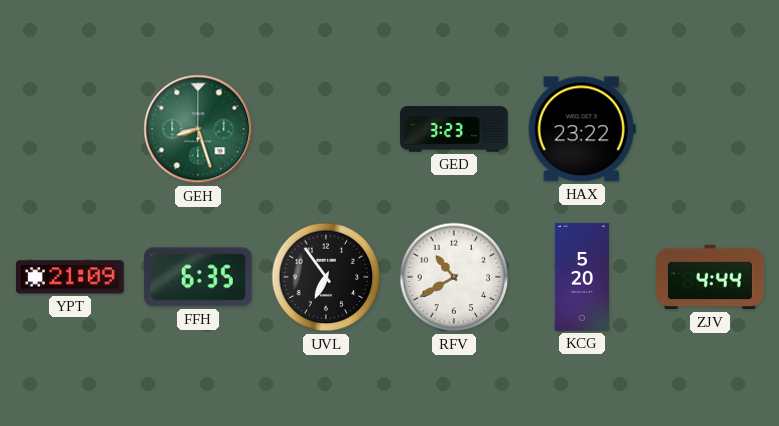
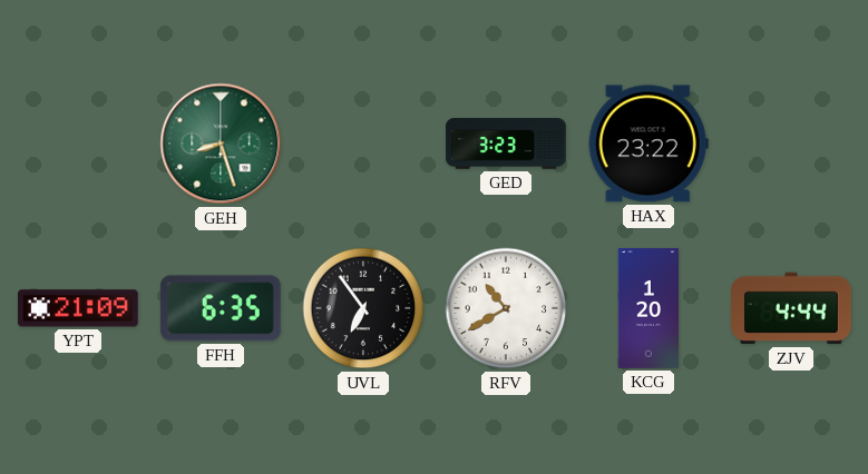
KCG: 5:20 -> 1:20
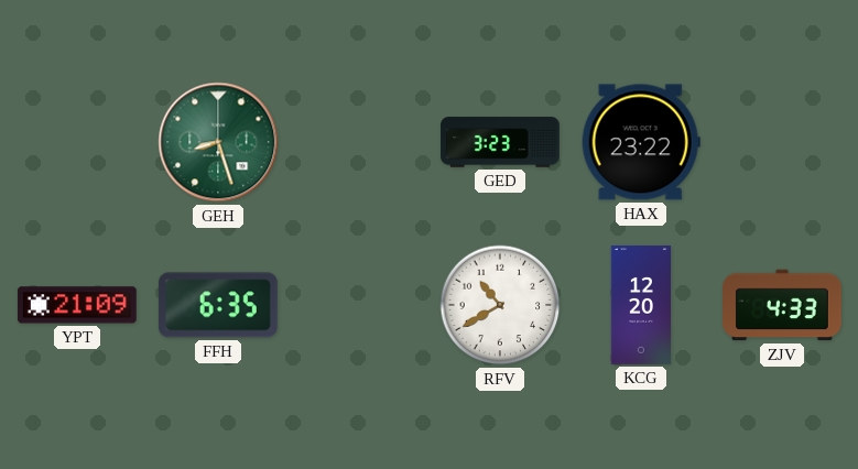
UVL: 6:54 -> none
KCG: 1:20 -> 12:20
ZJV: 4:44 -> 4:33
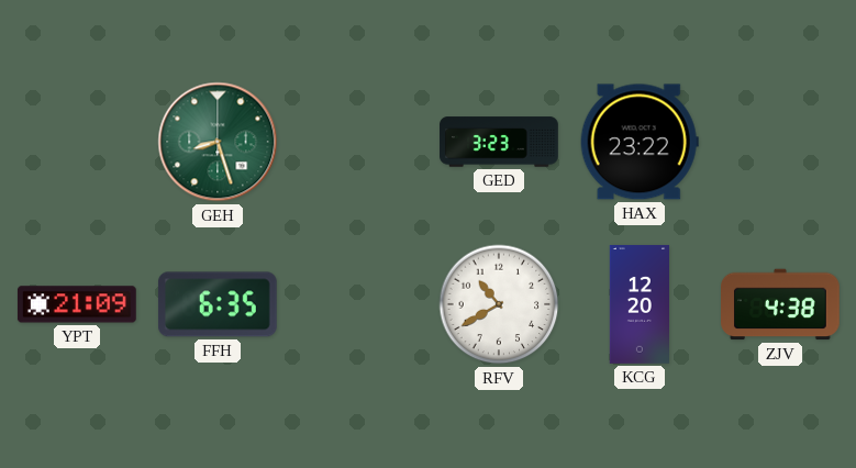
ZJV: 4:33 -> 4:38
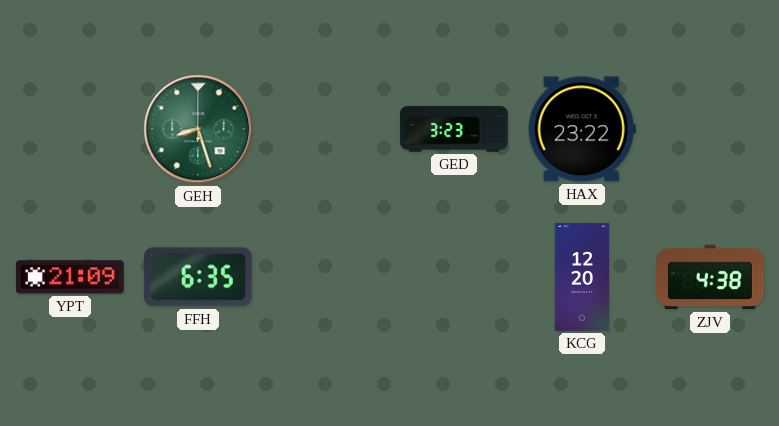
RFV: 10:40 -> none
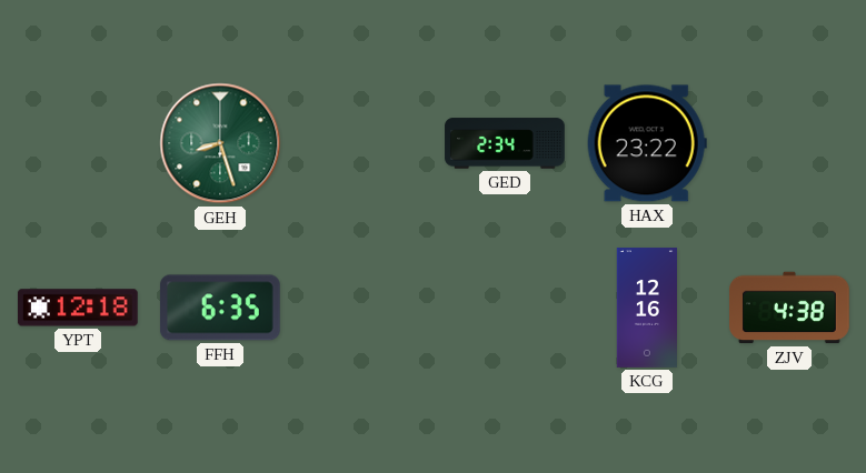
GED: 3:23 -> 2:34
YPT: 21:09 -> 12:18
KCG: 12:20 -> 12:16
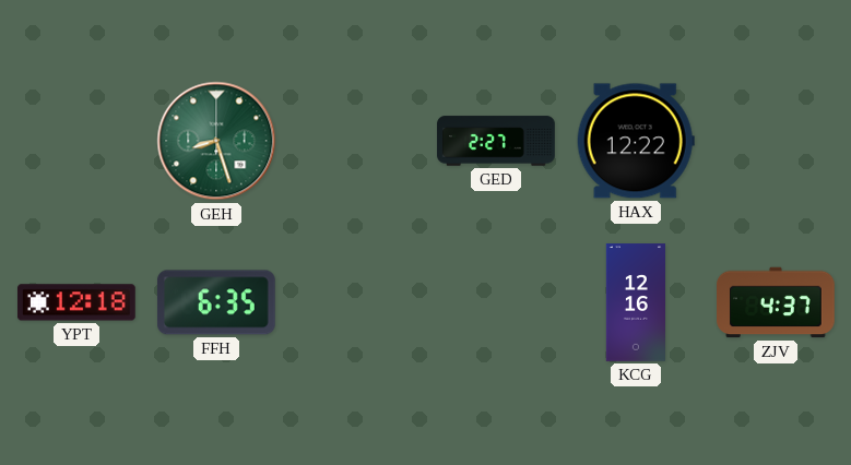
GED: 2:34 -> 2:27
HAX: 23:22 -> 12:22
ZJV: 4:38 -> 4:37
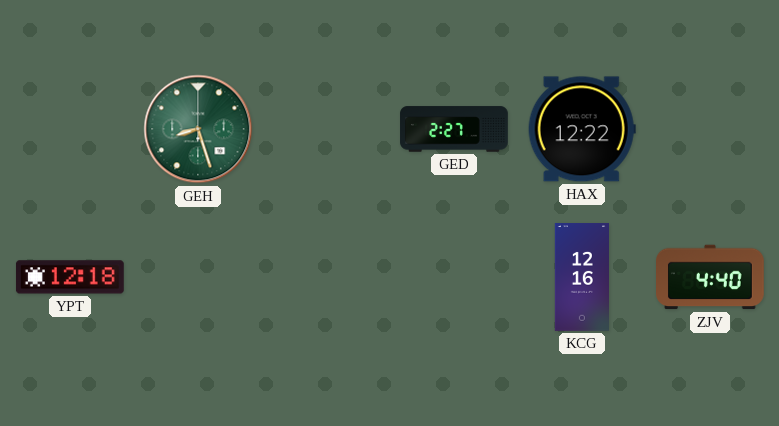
FFH: 6:35 -> none
ZJV: 4:37 -> 4:40
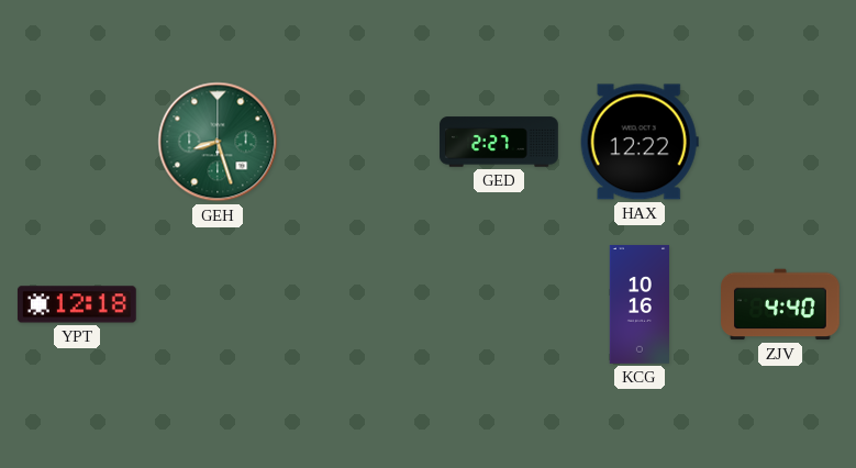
KCG: 12:16 -> 10:16
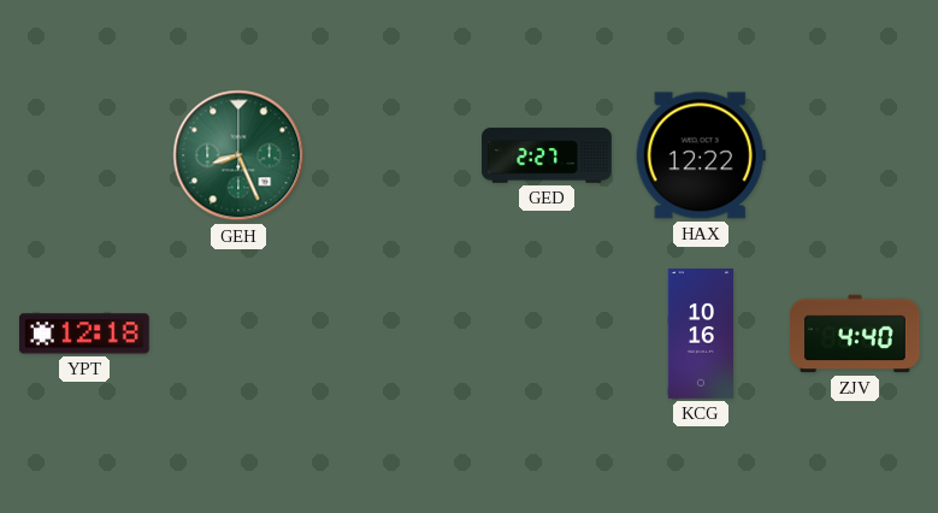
GEH: 8:27 -> 8:26
